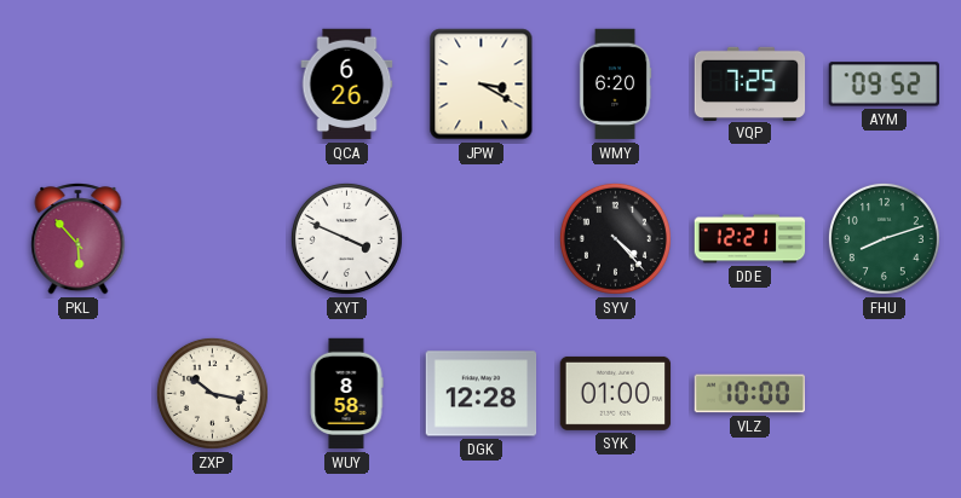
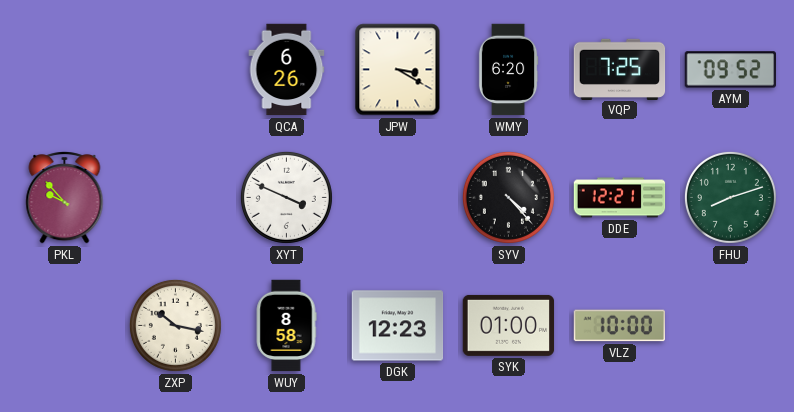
PKL: 5:53 -> 9:53
DGK: 12:28 -> 12:23
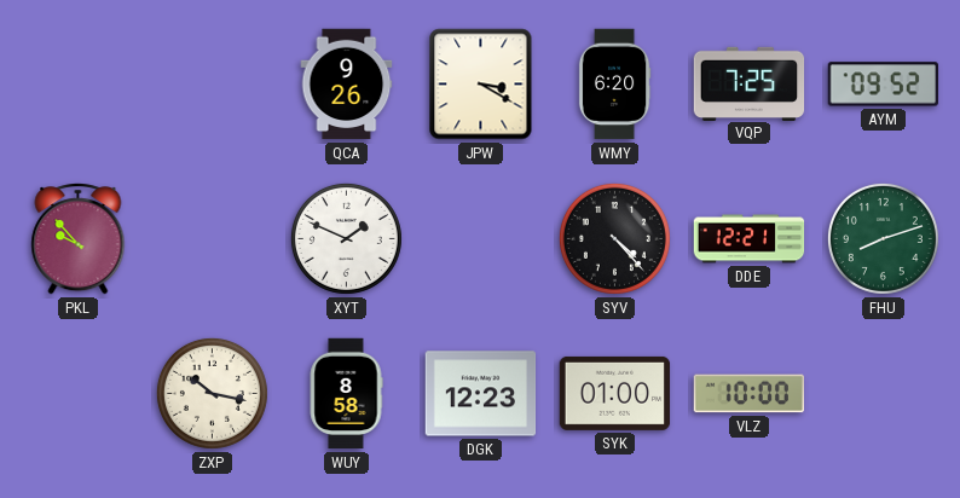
QCA: 6:26 -> 9:26
XYT: 3:49 -> 1:49
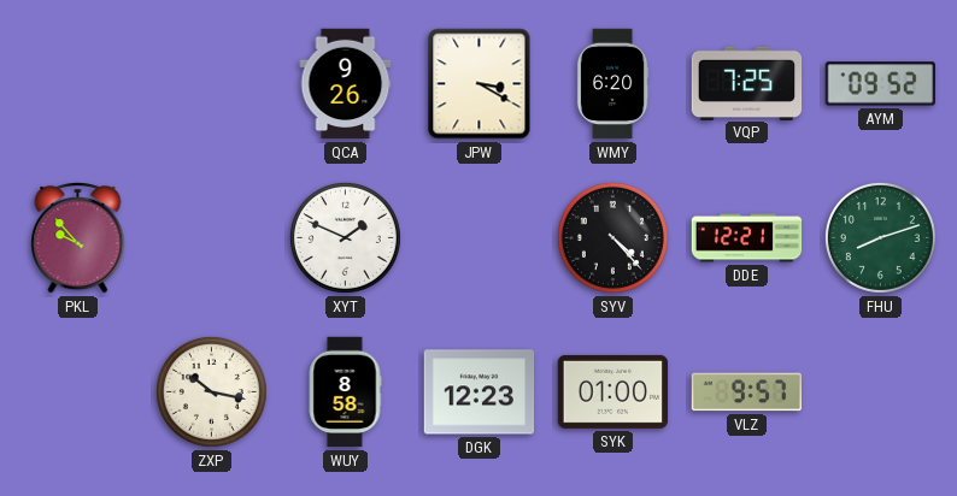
VLZ: 10:00 -> 9:57
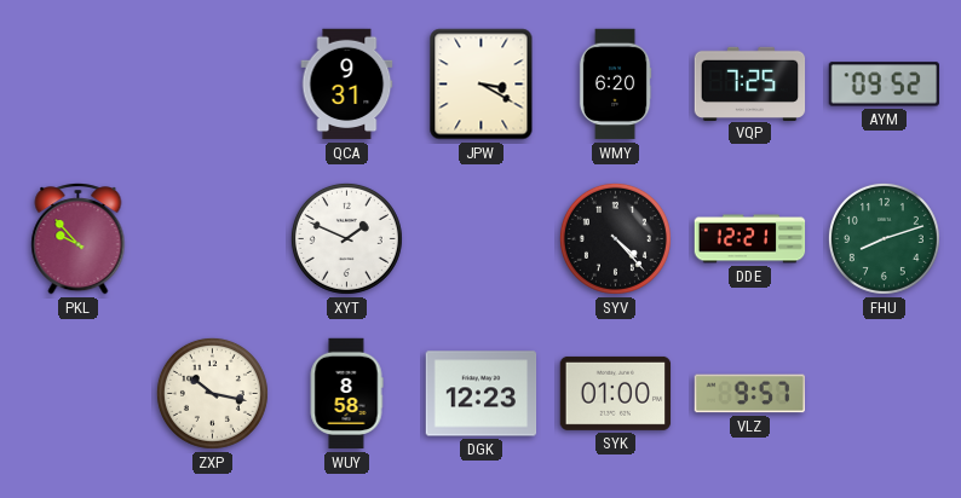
QCA: 9:26 -> 9:31
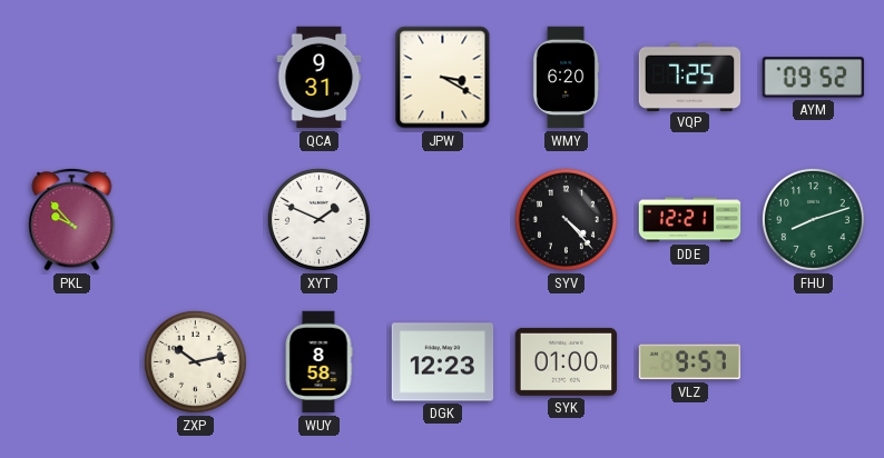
ZXP: 10:17 -> 10:13
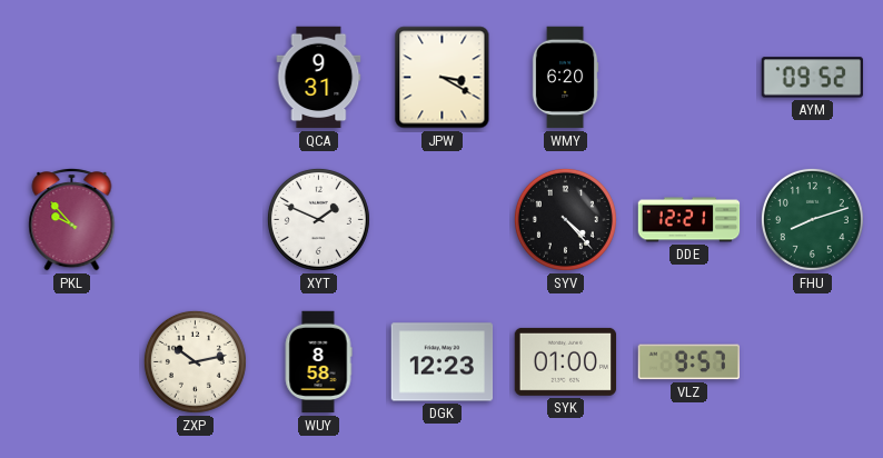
VQP: 7:25 -> none
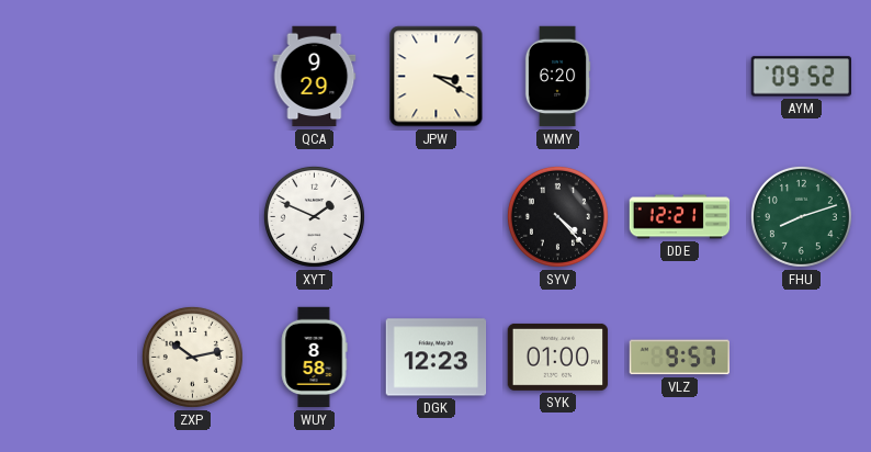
QCA: 9:31 -> 9:29
PKL: 9:53 -> none
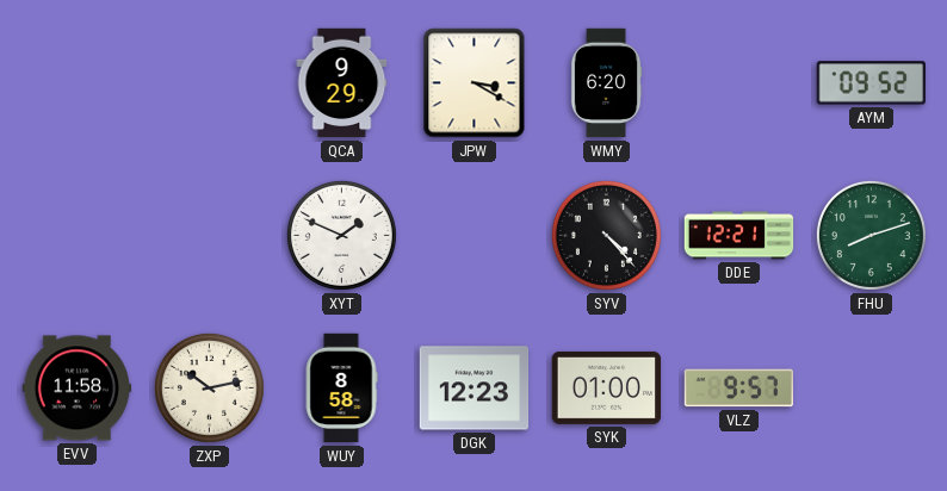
EVV: none -> 11:58
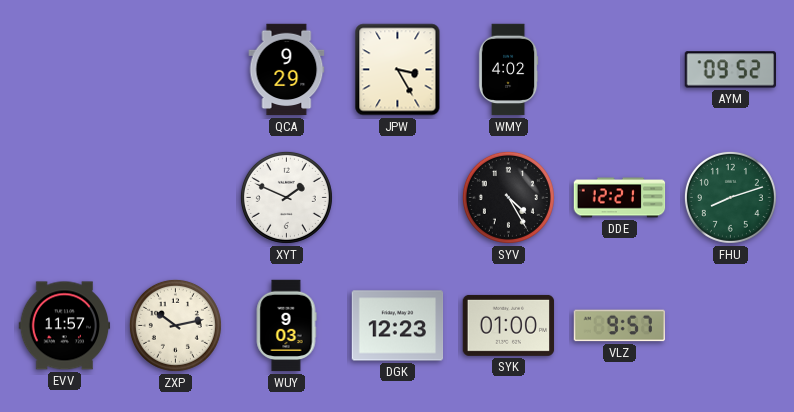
JPW: 3:20 -> 3:25
WMY: 6:20 -> 4:02
SYV: 4:23 -> 4:25
EVV: 11:58 -> 11:57
WUY: 8:58 -> 9:03
